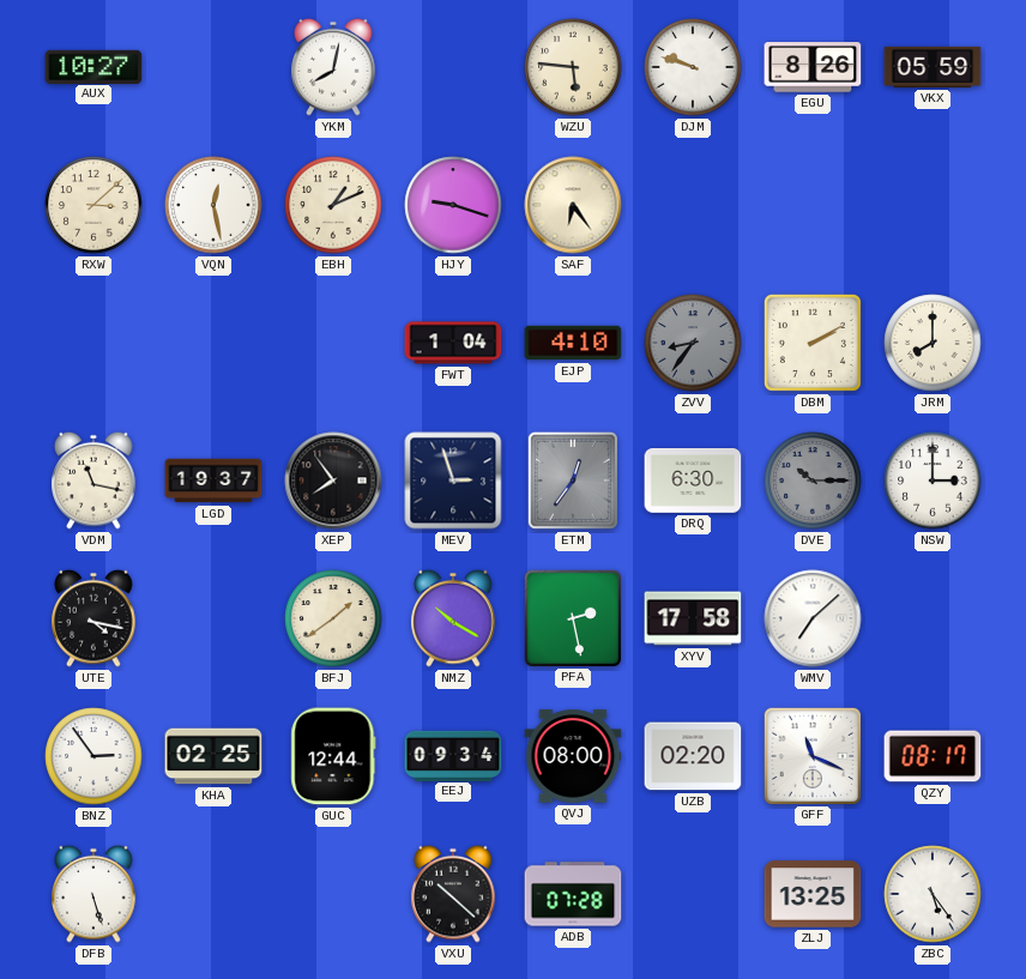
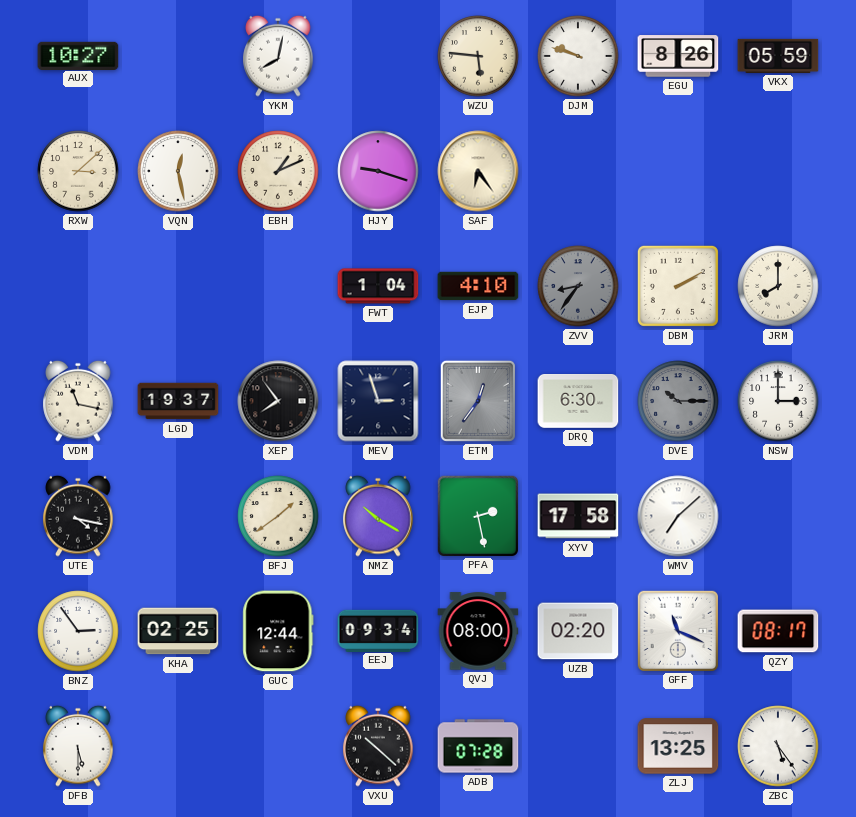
DFB: 5:27 -> 5:30
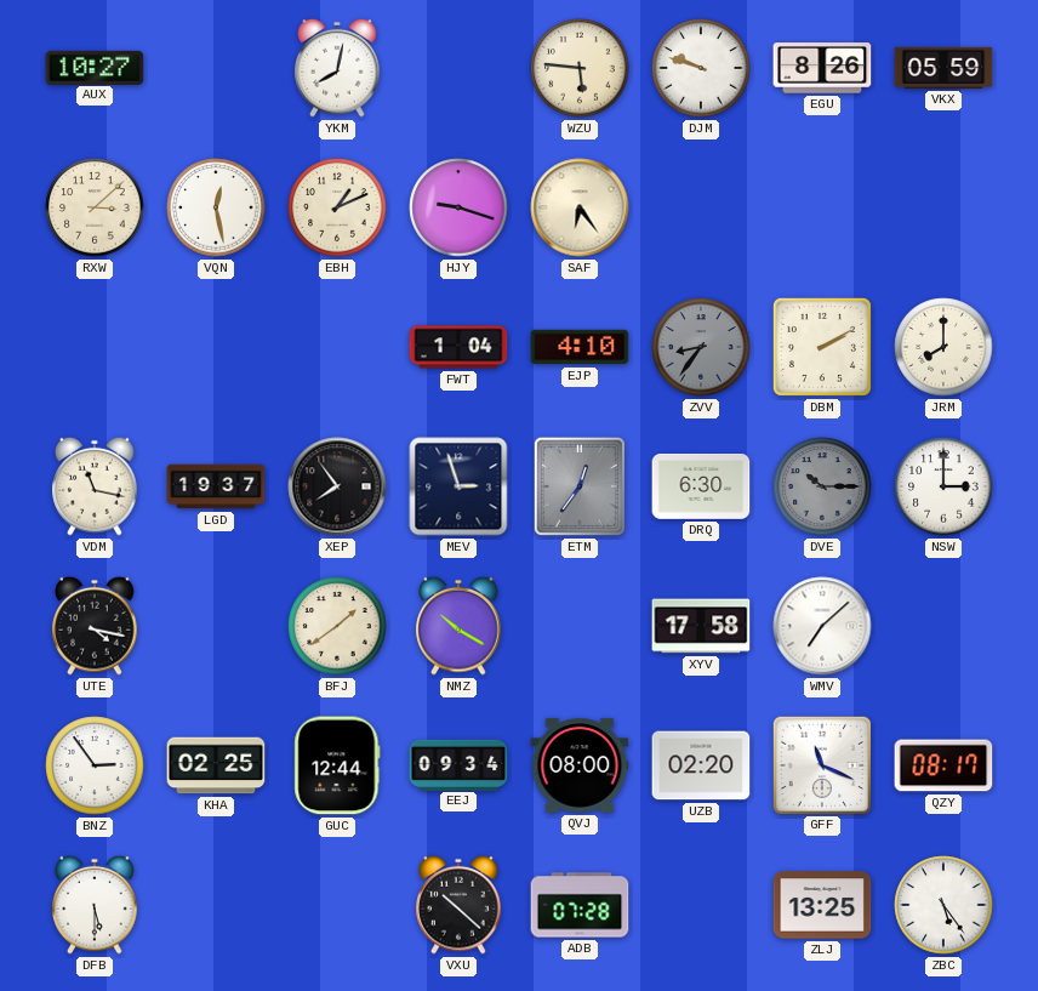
PFA: 2:28 -> none
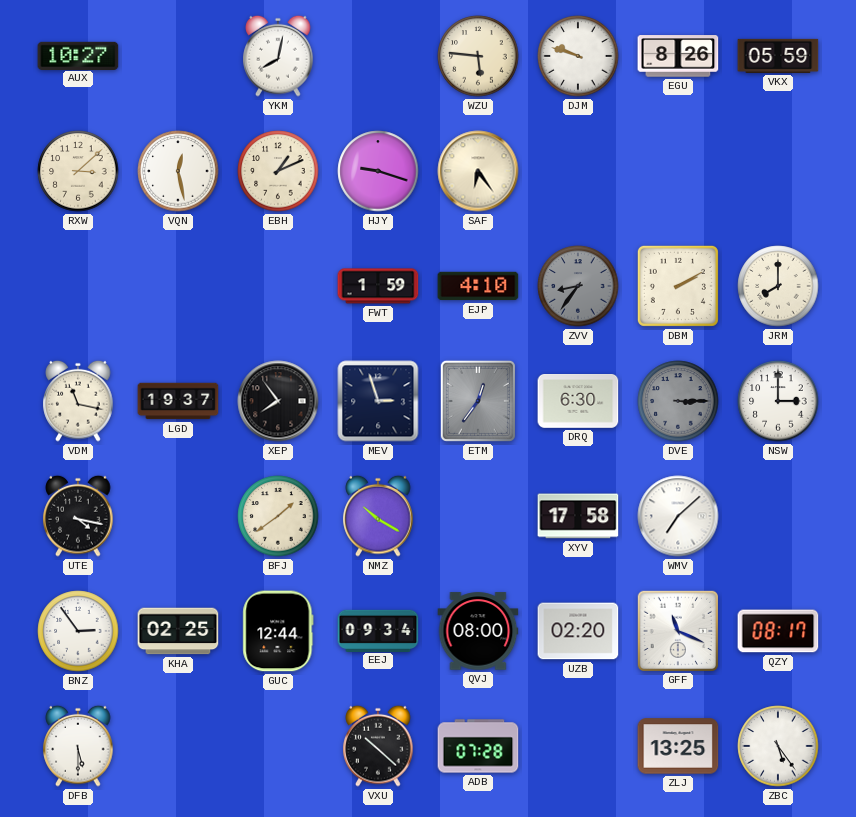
FWT: 1:04 -> 1:59
DVE: 10:15 -> 3:15
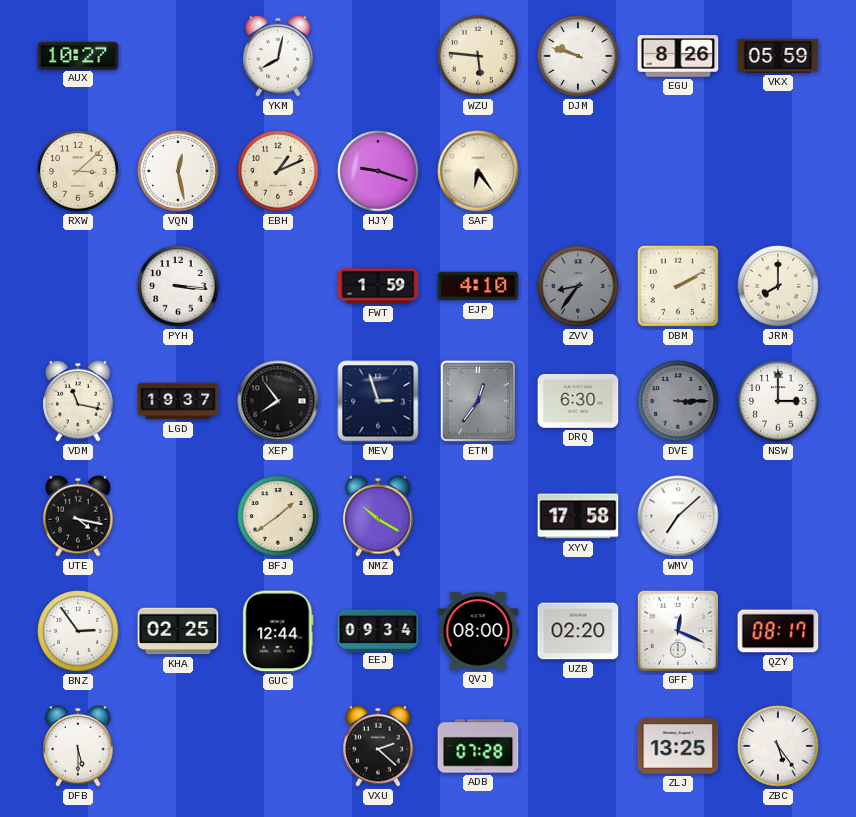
PYH: none -> 3:16
GFF: 11:19 -> 12:19
VXU: 10:22 -> 2:22
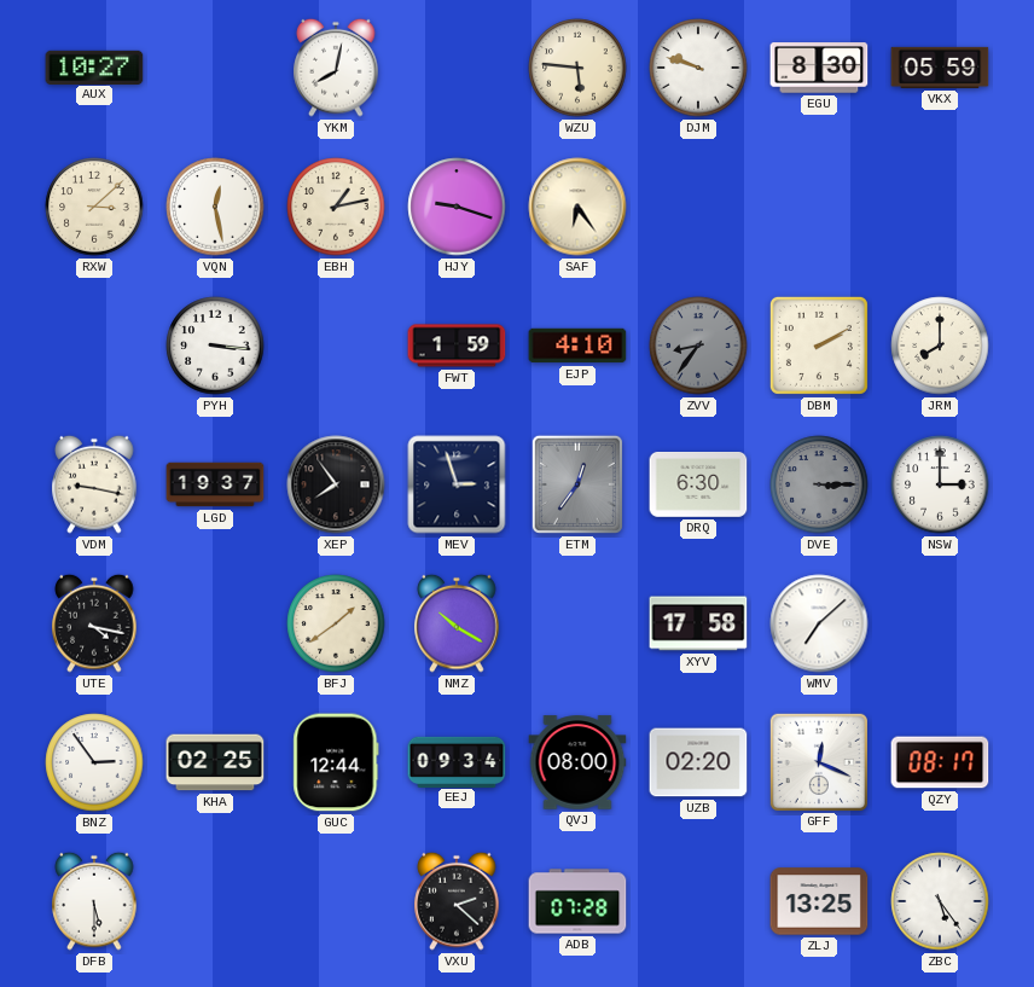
EGU: 8:26 -> 8:30
EBH: 1:11 -> 1:13
VDM: 11:17 -> 9:17
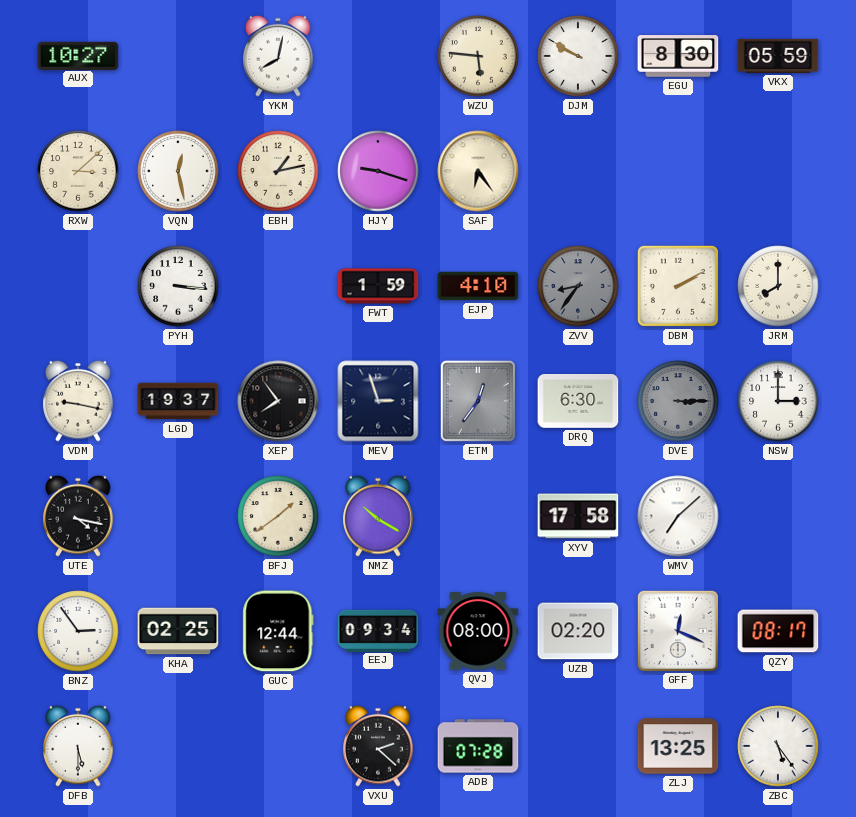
DJM: 9:48 -> 9:50
